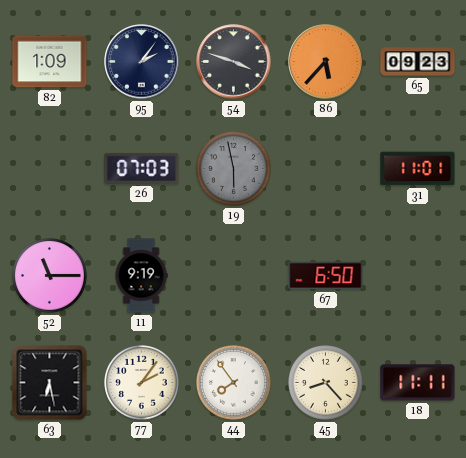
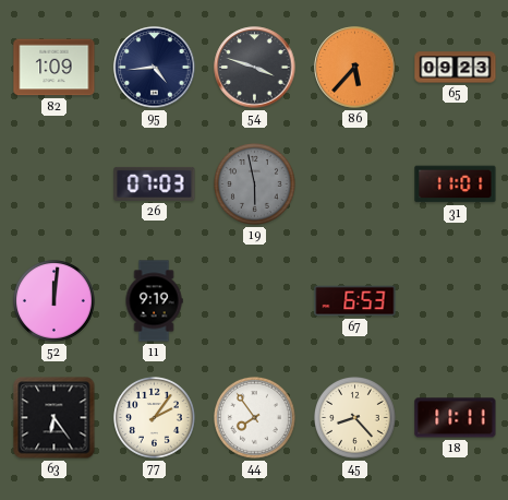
95: 2:06 -> 4:44
52: 11:15 -> 12:01
67: 6:50 -> 6:53
63: 6:28 -> 6:24
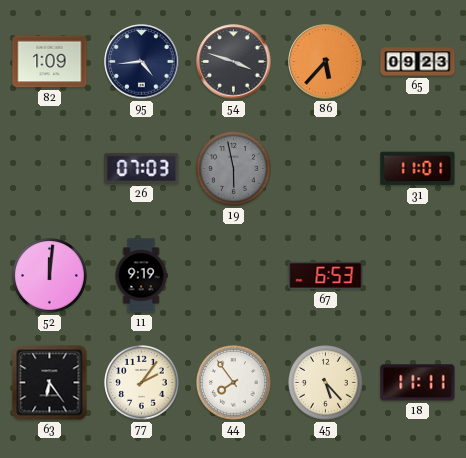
45: 8:23 -> 5:23
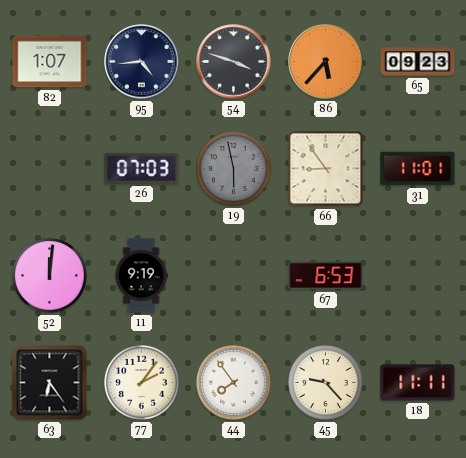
82: 1:09 -> 1:07
66: none -> 8:54
45: 5:23 -> 9:23
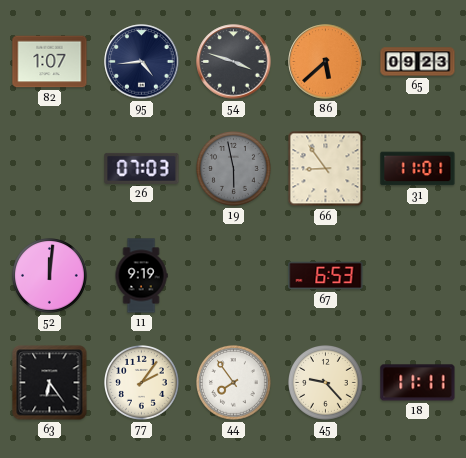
86: 5:37 -> 5:38
